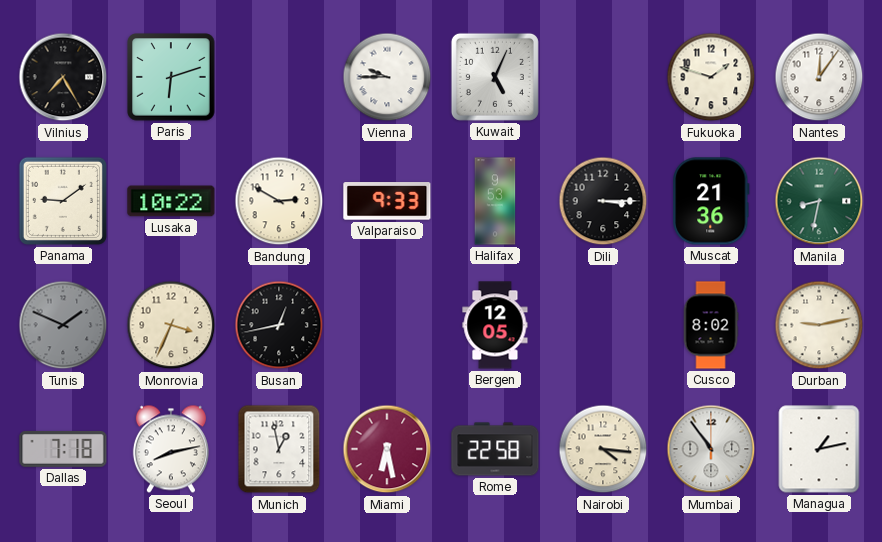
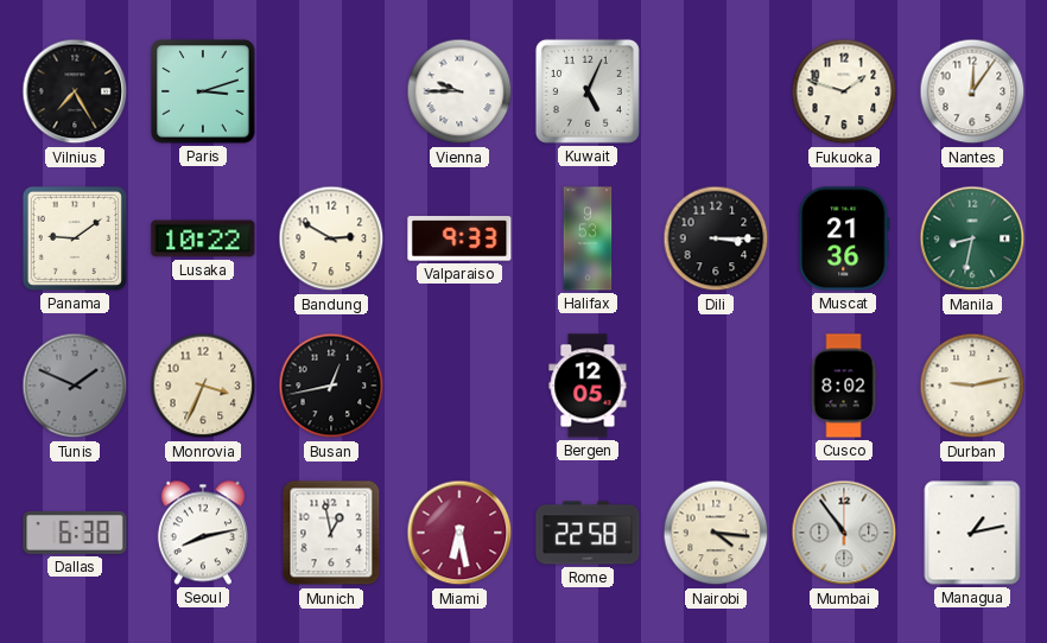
Paris: 6:12 -> 3:12
Dallas: 7:18 -> 6:38
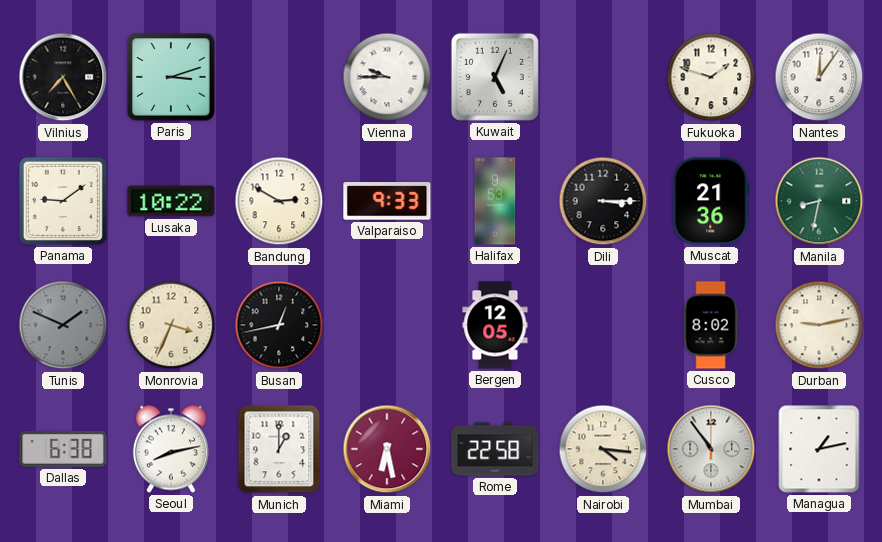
Munich: 12:58 -> 1:00
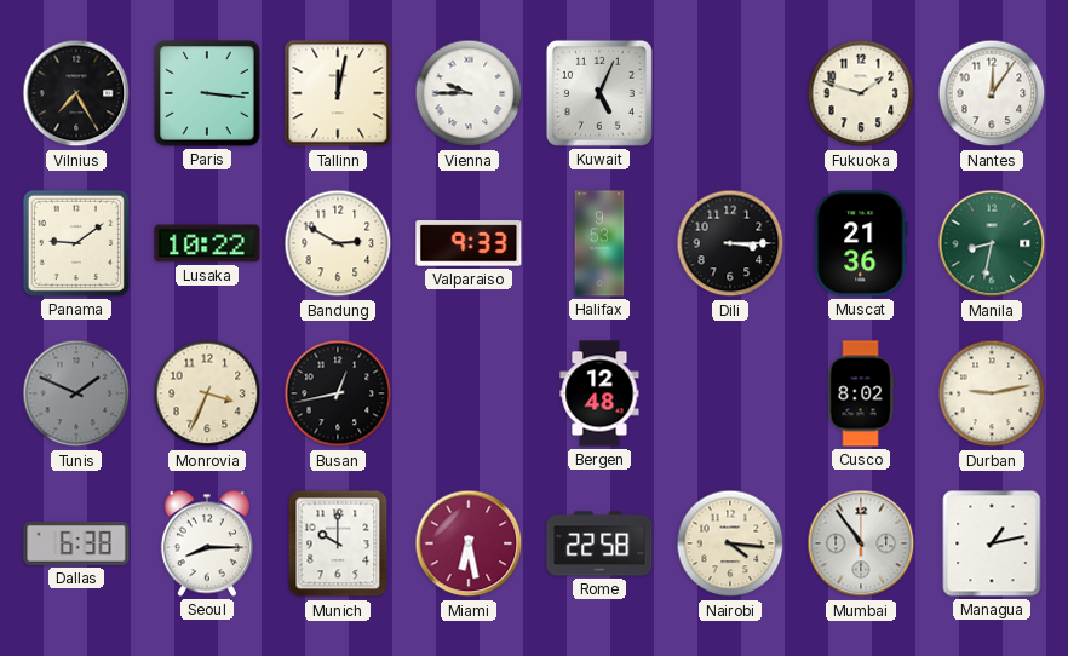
Paris: 3:12 -> 3:16
Tallinn: none -> 12:02
Bergen: 12:05 -> 12:48
Seoul: 8:13 -> 8:15
Munich: 1:00 -> 10:00
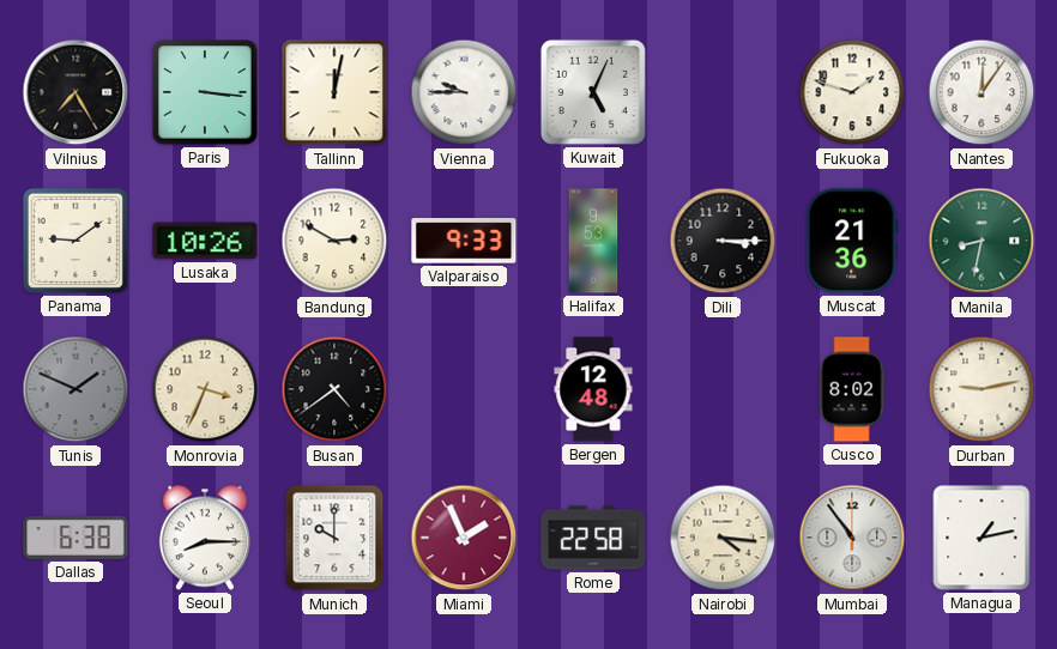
Lusaka: 10:22 -> 10:26
Busan: 12:43 -> 4:39
Miami: 6:28 -> 1:56
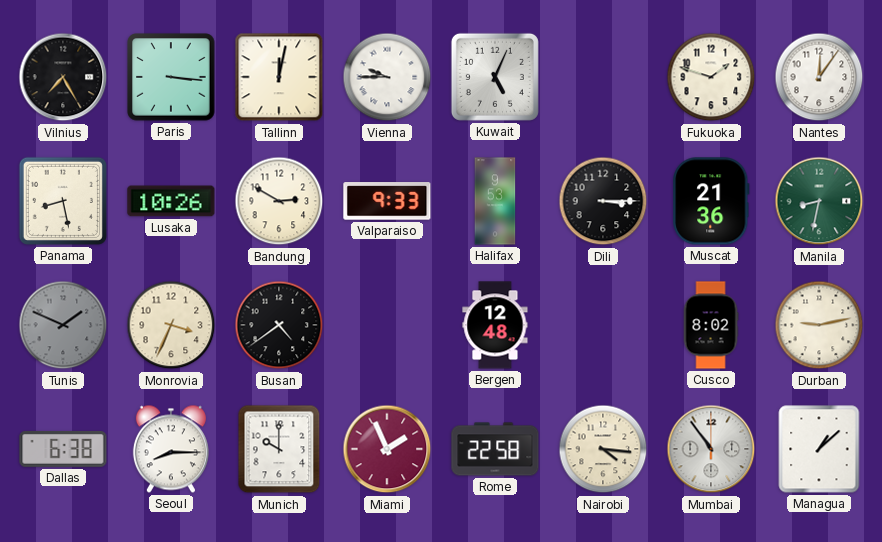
Panama: 9:09 -> 8:28
Managua: 1:13 -> 1:08
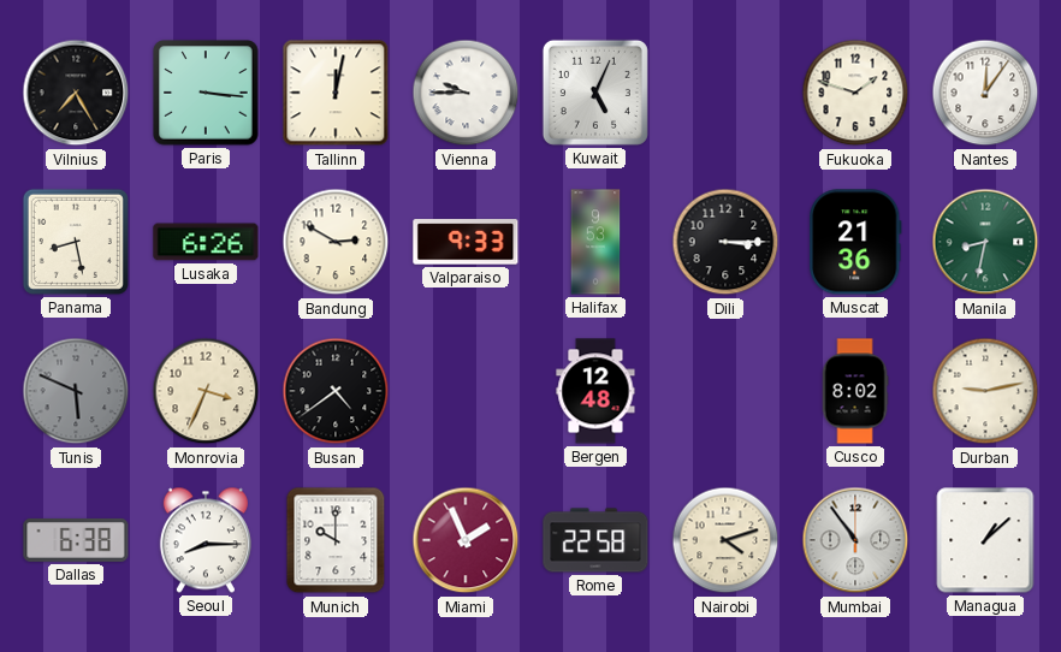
Lusaka: 10:26 -> 6:26
Tunis: 1:49 -> 5:49
Nairobi: 4:16 -> 4:12
